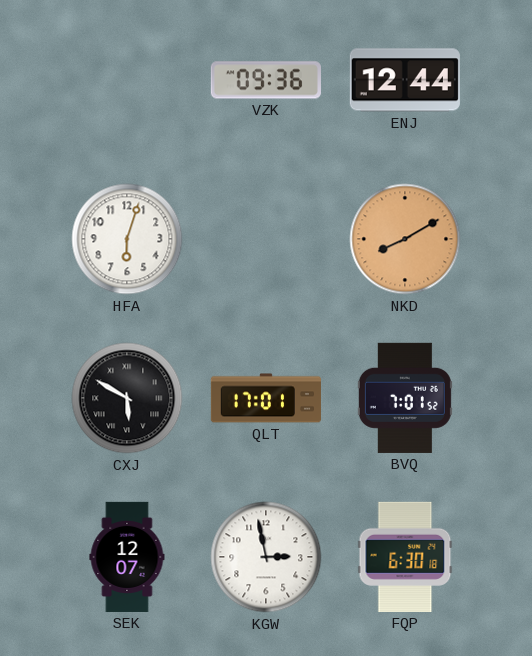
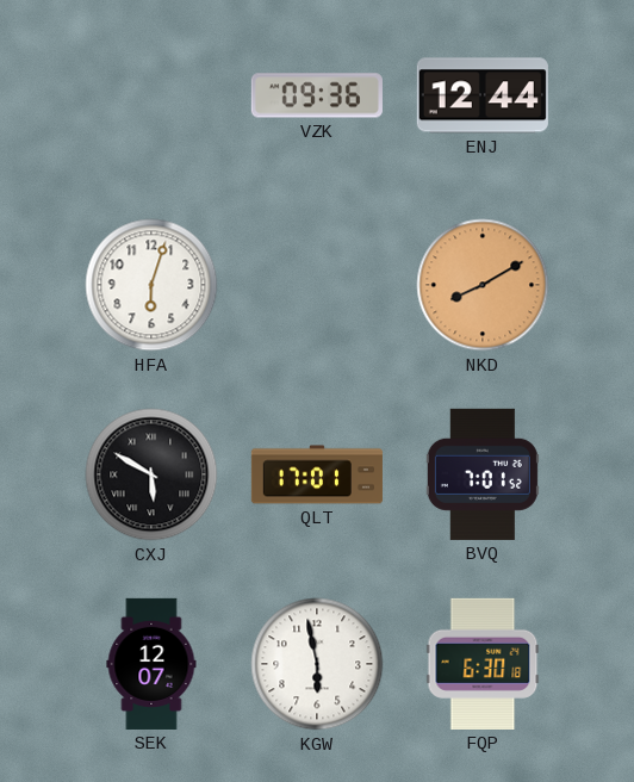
KGW: 2:58 -> 5:58
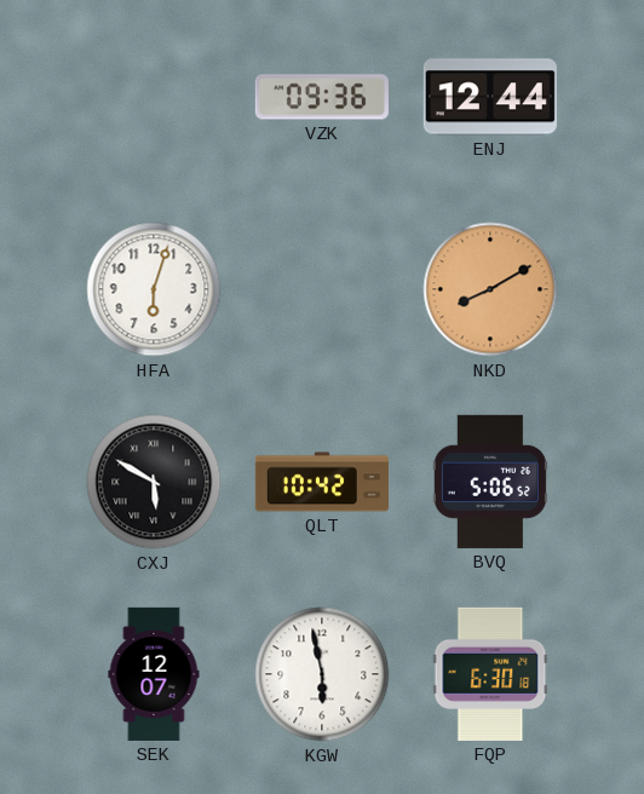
QLT: 17:01 -> 10:42
BVQ: 7:01 -> 5:06
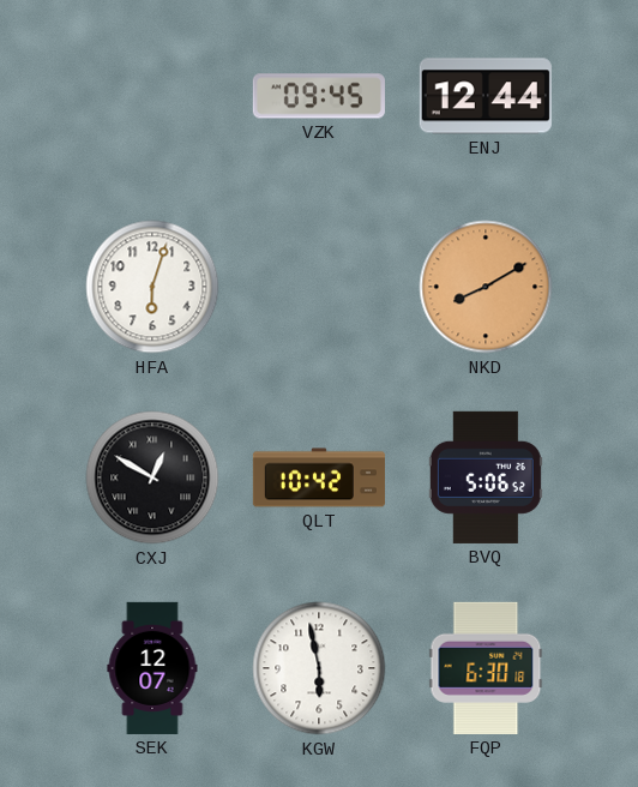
VZK: 09:36 -> 09:45
CXJ: 5:50 -> 12:50
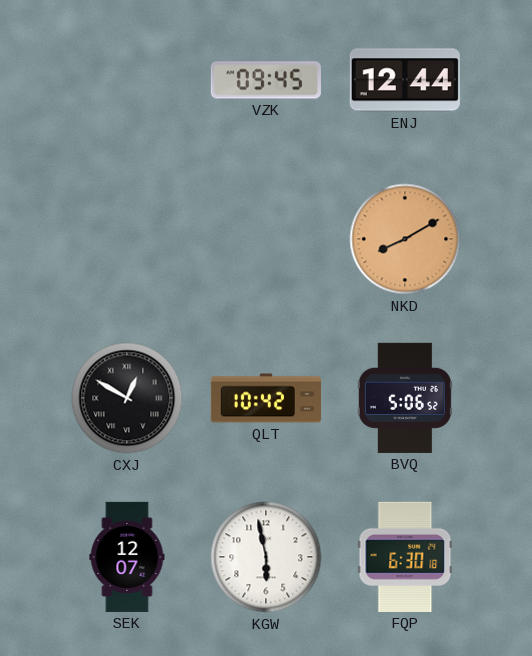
HFA: 6:03 -> none
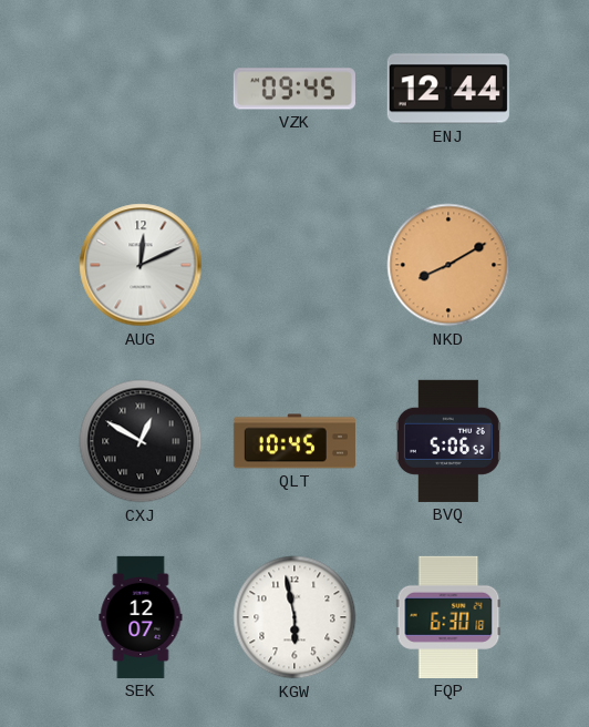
AUG: none -> 12:11
QLT: 10:42 -> 10:45
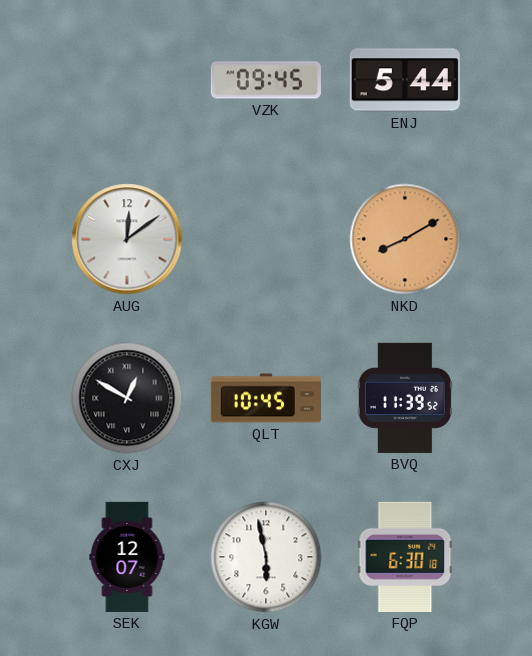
ENJ: 12:44 -> 5:44
AUG: 12:11 -> 12:09
BVQ: 5:06 -> 11:39
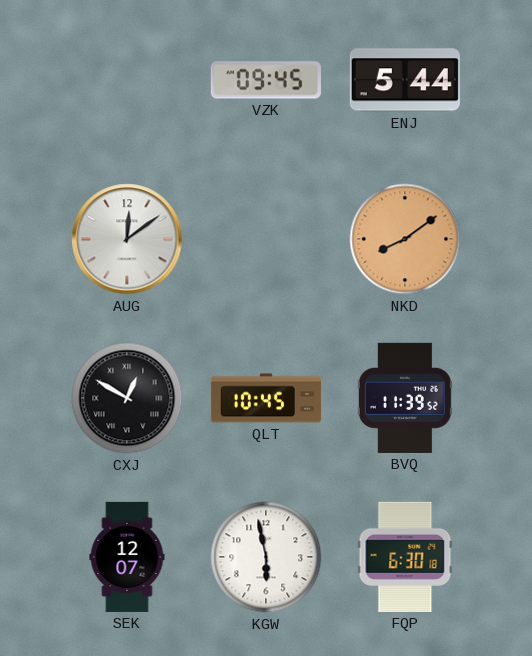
NKD: 8:10 -> 8:09
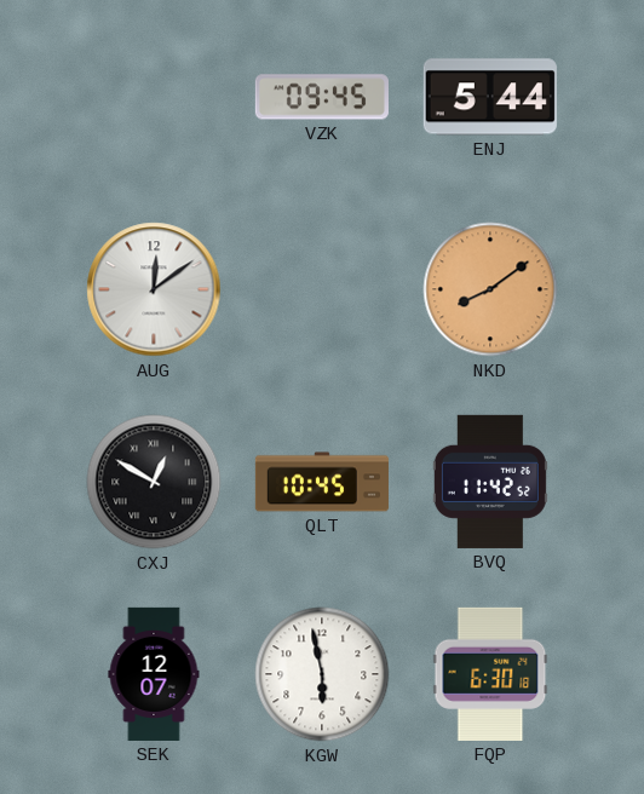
BVQ: 11:39 -> 11:42
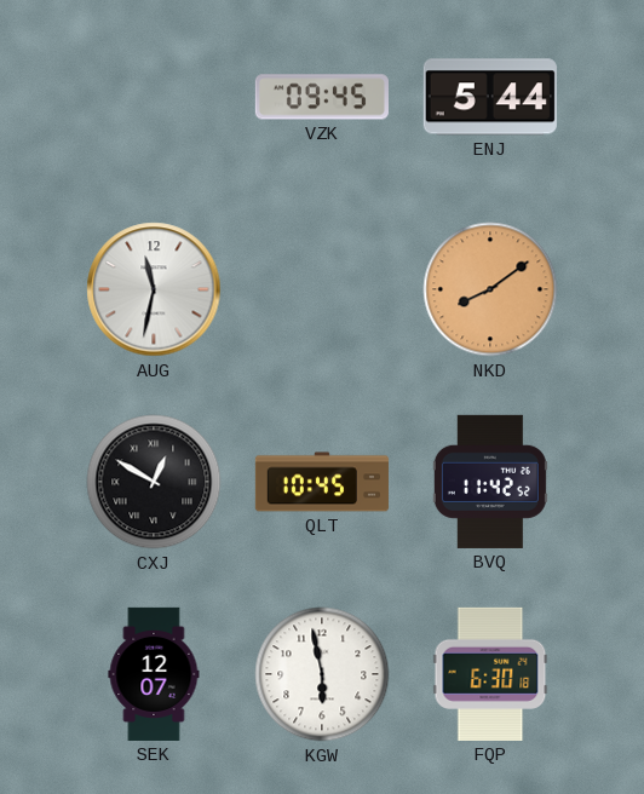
AUG: 12:09 -> 11:32
